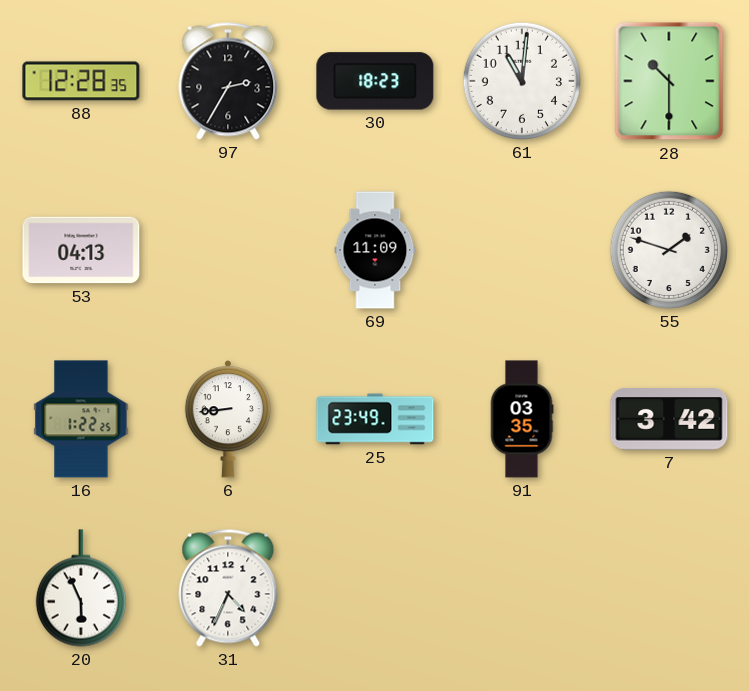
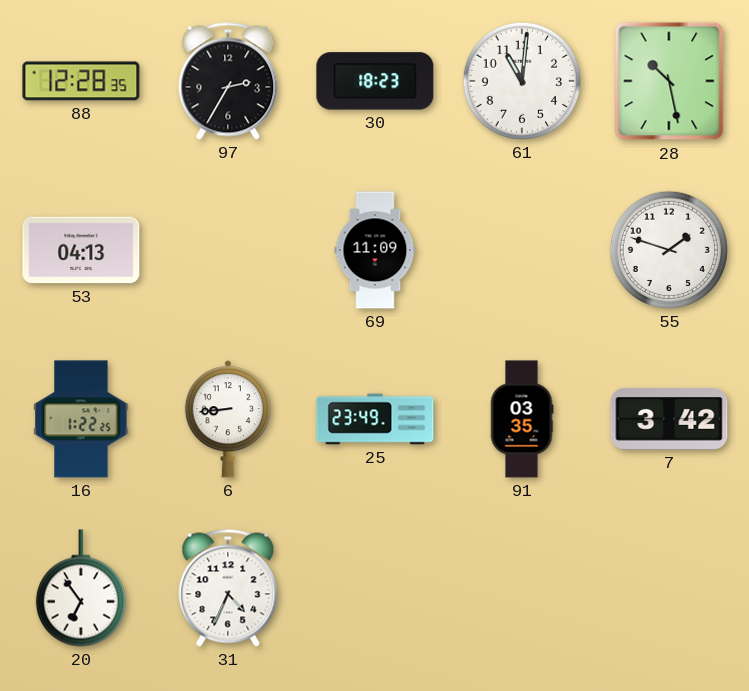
28: 10:30 -> 10:28
20: 5:56 -> 6:54
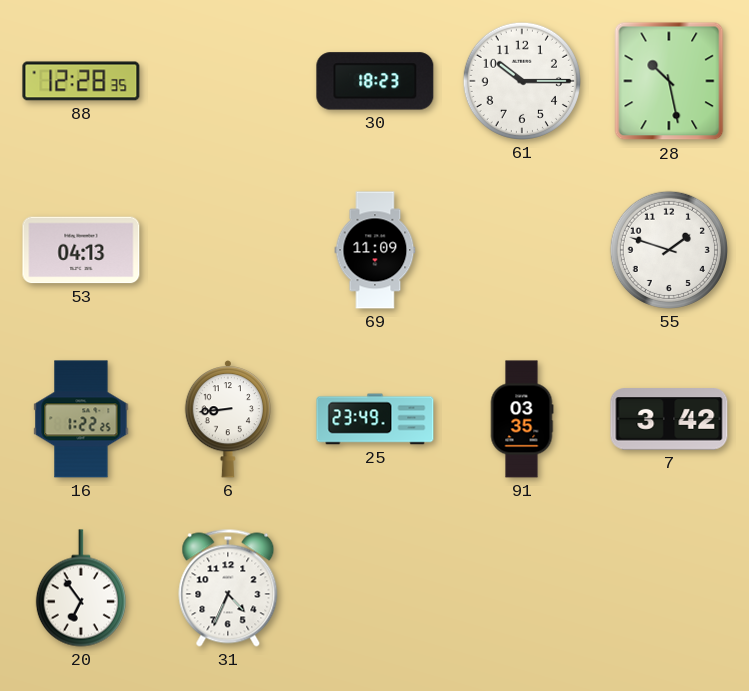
97: 2:35 -> none
61: 11:01 -> 10:15
